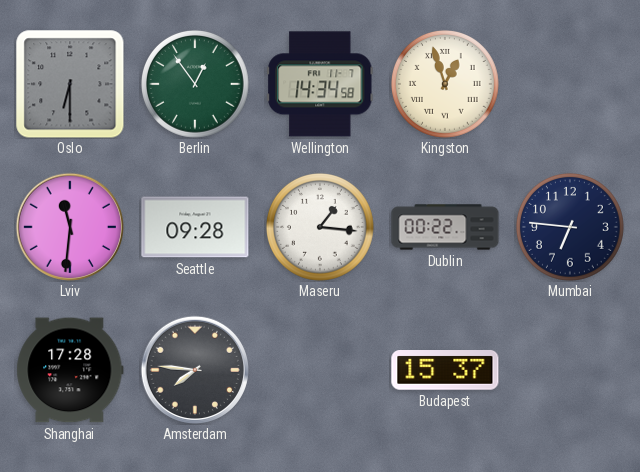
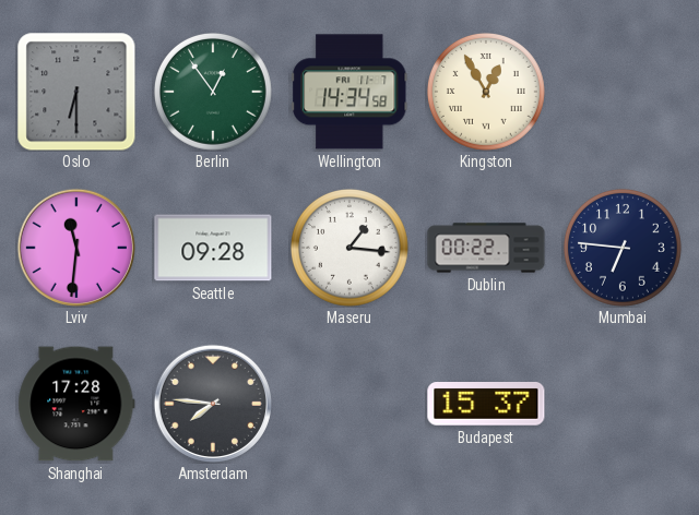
Kingston: 12:57 -> 12:55
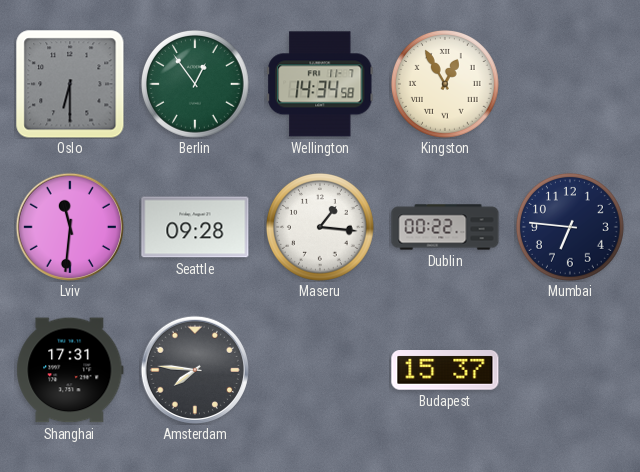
Shanghai: 17:28 -> 17:31
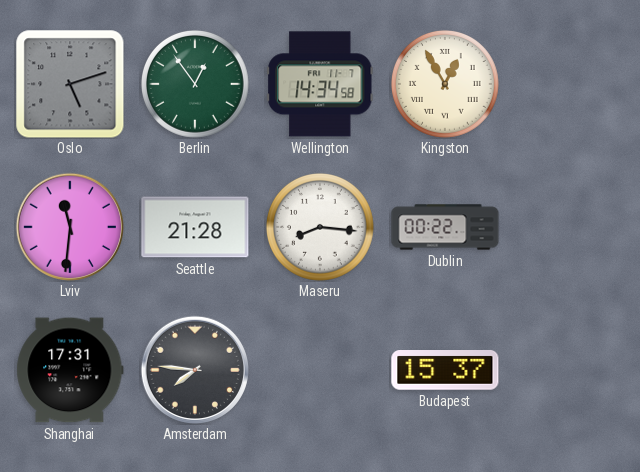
Oslo: 6:30 -> 5:12
Seattle: 09:28 -> 21:28
Maseru: 1:16 -> 8:16
Mumbai: 6:46 -> none
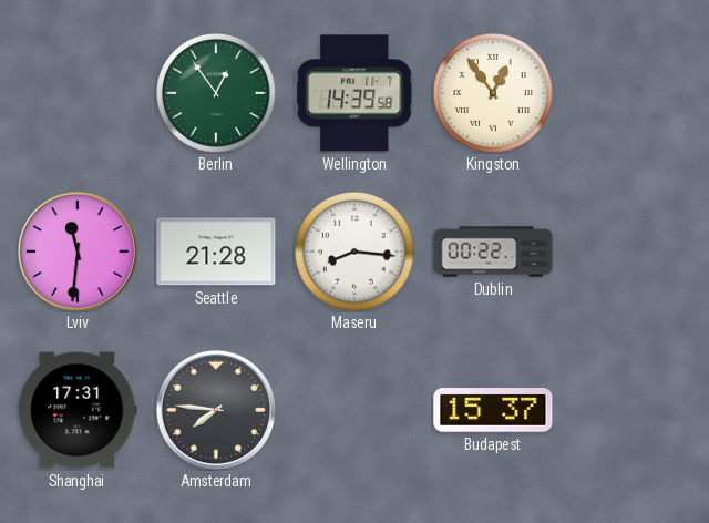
Oslo: 5:12 -> none
Wellington: 14:34 -> 14:39
Kingston: 12:55 -> 12:54
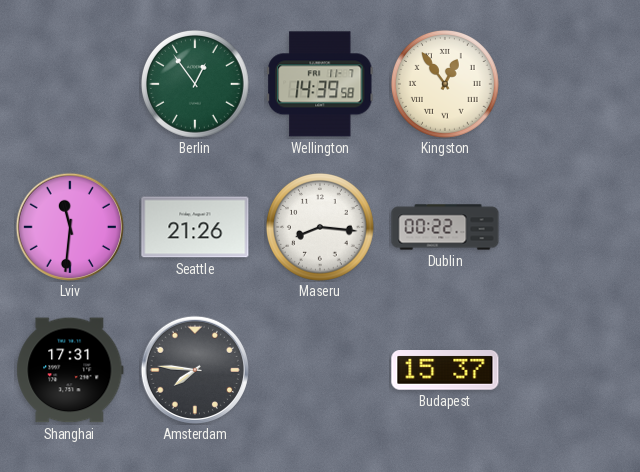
Seattle: 21:28 -> 21:26
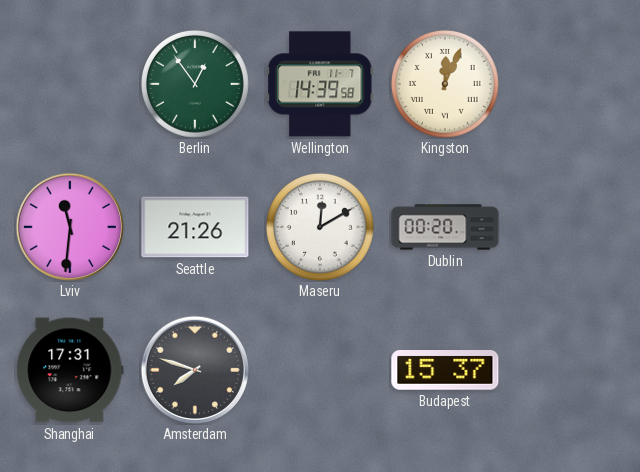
Kingston: 12:54 -> 12:04
Maseru: 8:16 -> 12:10
Dublin: 00:22 -> 00:20
Amsterdam: 7:46 -> 7:48
